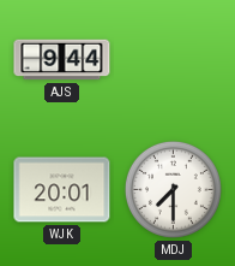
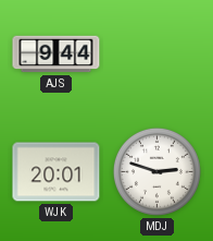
MDJ: 7:30 -> 2:48
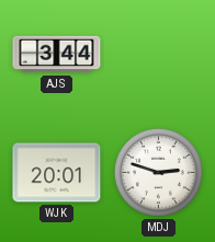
AJS: 9:44 -> 3:44
